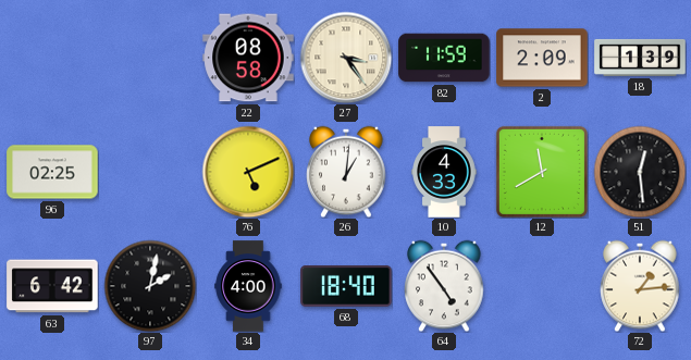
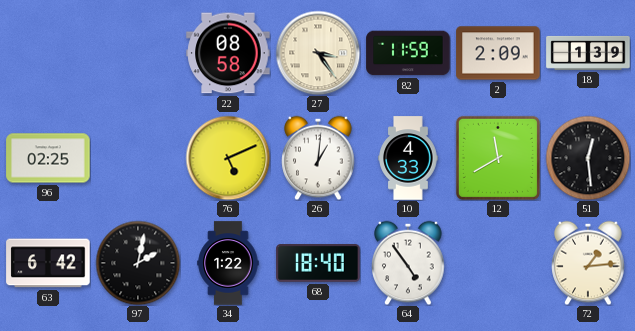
34: 4:00 -> 1:22
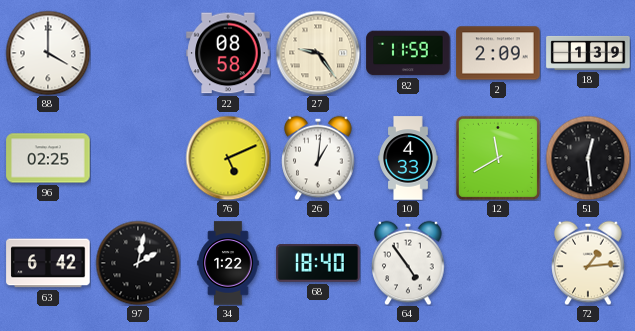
88: none -> 4:00
27: 3:24 -> 9:24
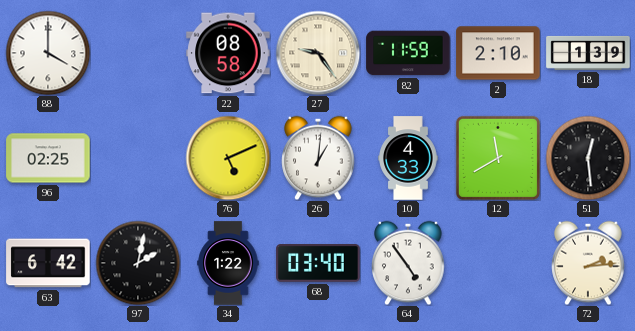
2: 2:09 -> 2:10
68: 18:40 -> 03:40
72: 1:14 -> 2:14
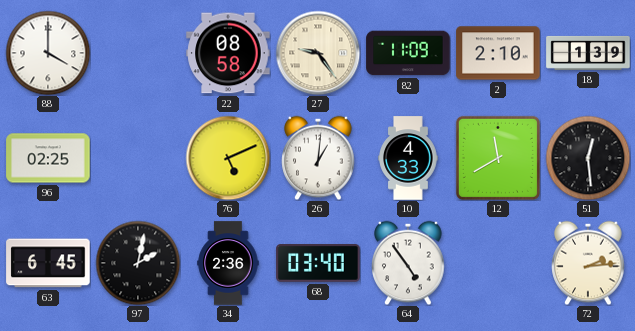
82: 11:59 -> 11:09
63: 6:42 -> 6:45
34: 1:22 -> 2:36
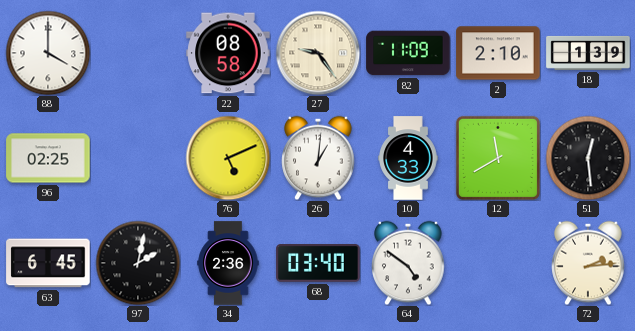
64: 4:54 -> 4:51
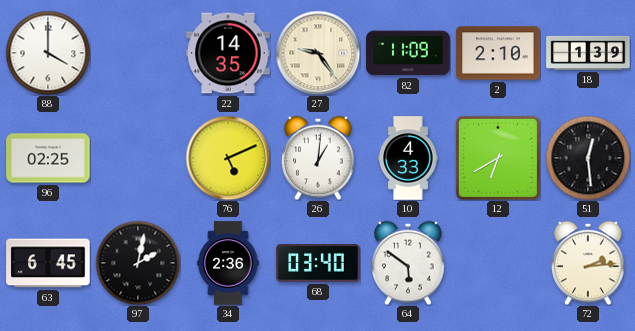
22: 08:58 -> 14:35
12: 11:40 -> 6:40
64: 4:51 -> 5:51
